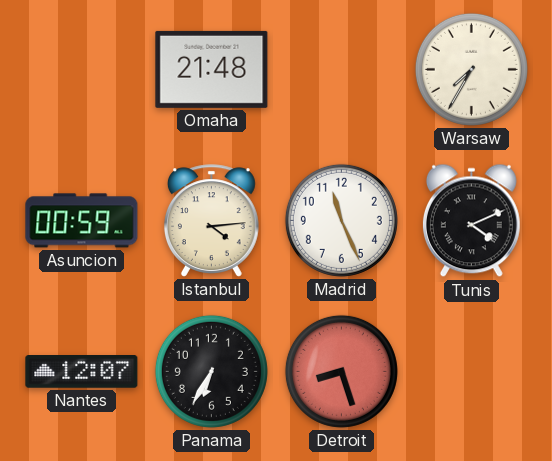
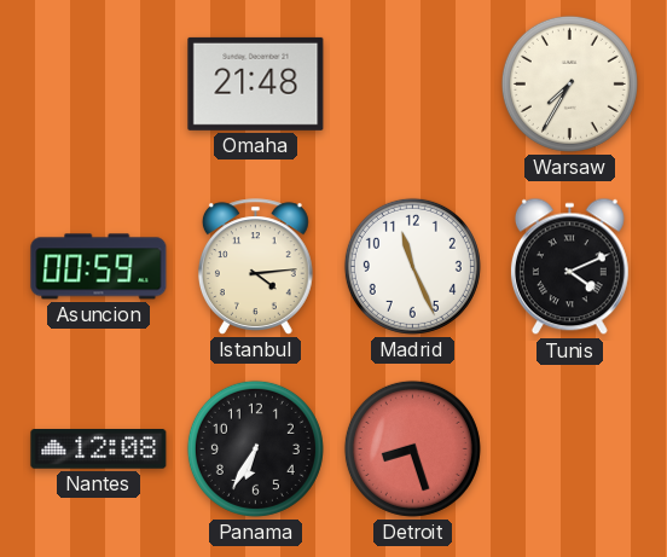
Nantes: 12:07 -> 12:08
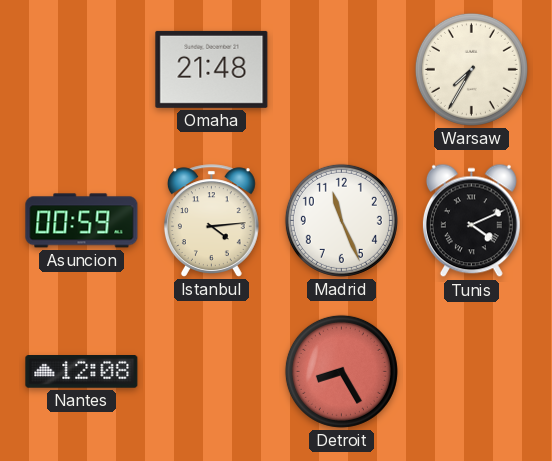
Panama: 6:35 -> none
Detroit: 8:27 -> 8:25
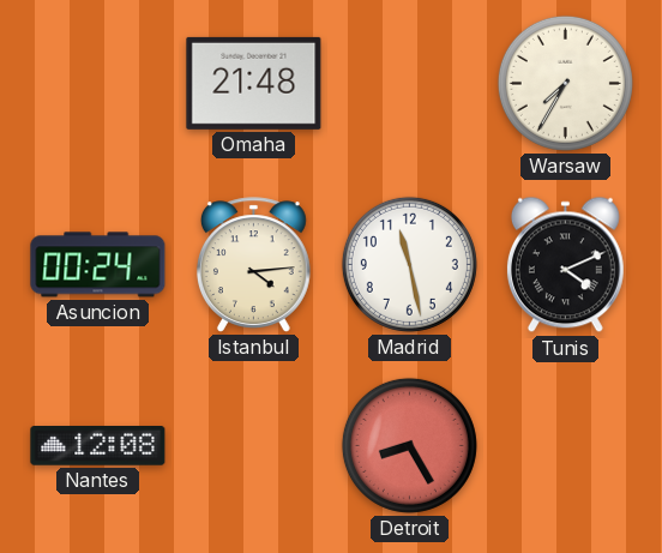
Asuncion: 00:59 -> 00:24
Madrid: 11:26 -> 11:28
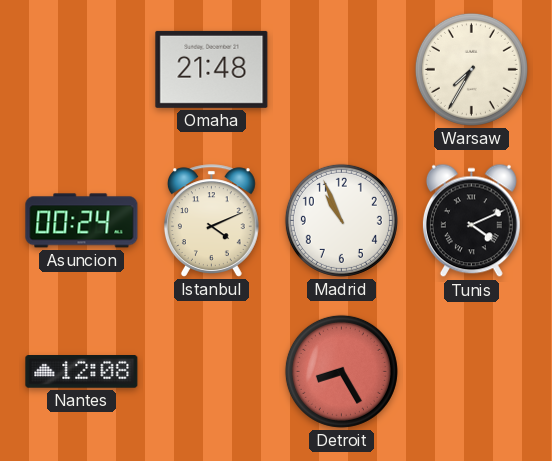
Istanbul: 4:14 -> 4:11
Madrid: 11:28 -> 10:56
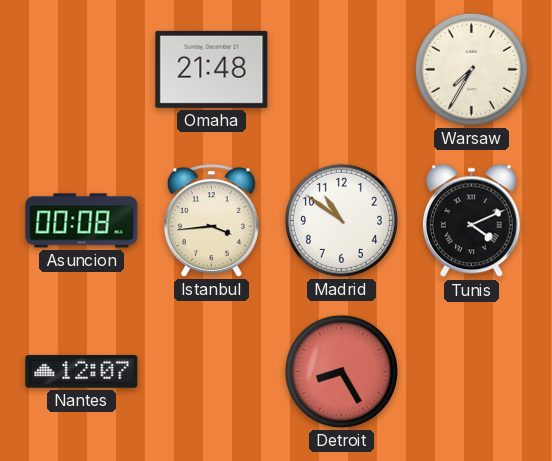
Asuncion: 00:24 -> 00:08
Istanbul: 4:11 -> 3:44
Madrid: 10:56 -> 10:51
Nantes: 12:08 -> 12:07
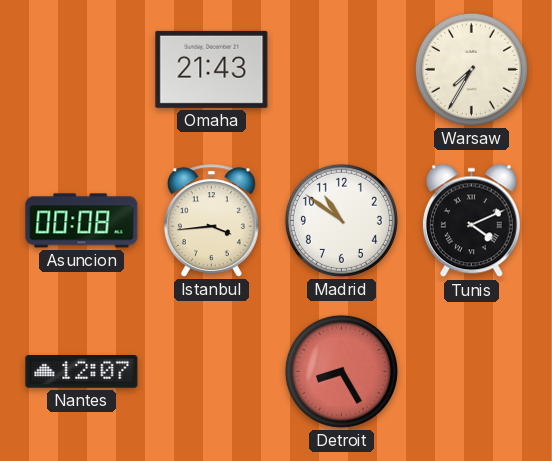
Omaha: 21:48 -> 21:43
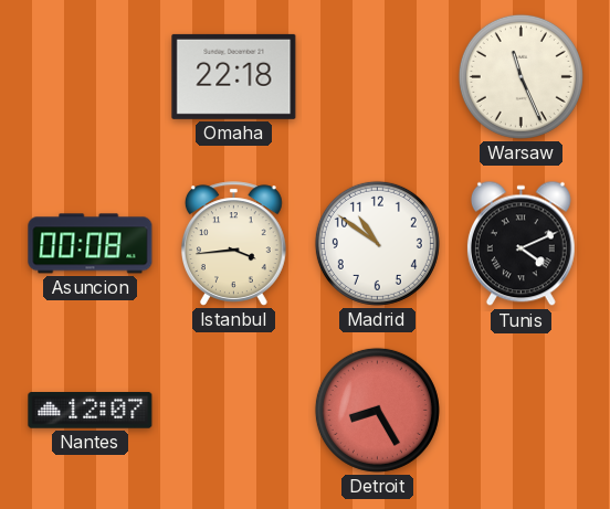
Omaha: 21:43 -> 22:18
Warsaw: 7:35 -> 11:26
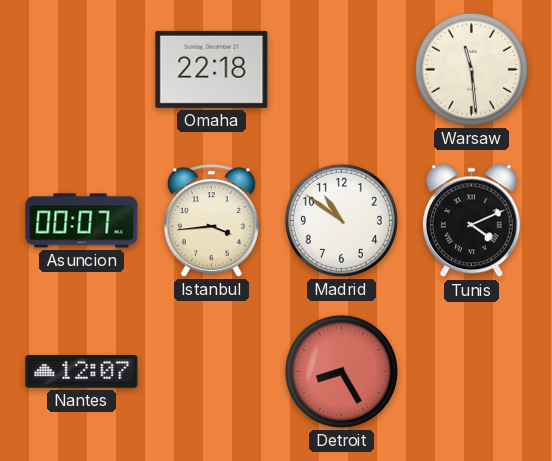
Warsaw: 11:26 -> 11:29
Asuncion: 00:08 -> 00:07
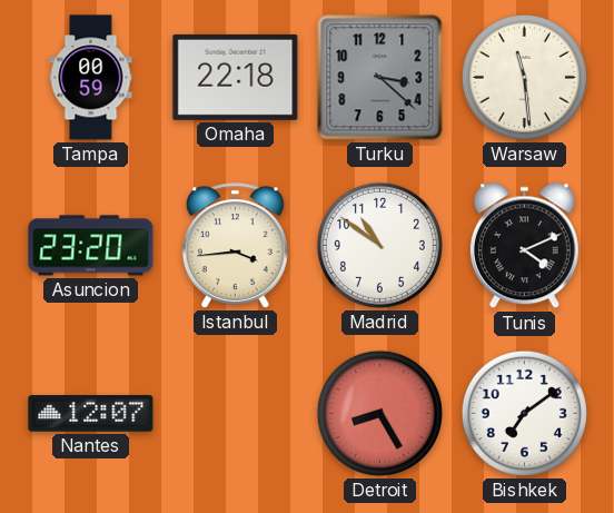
Tampa: none -> 00:59
Turku: none -> 3:22
Asuncion: 00:07 -> 23:20
Bishkek: none -> 7:09
